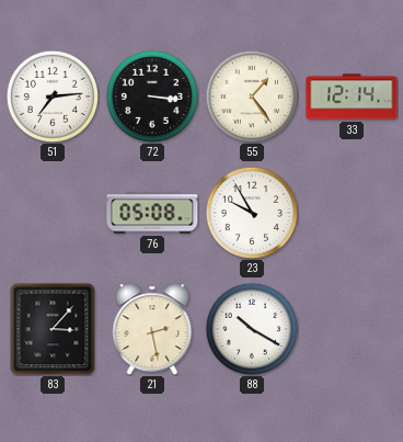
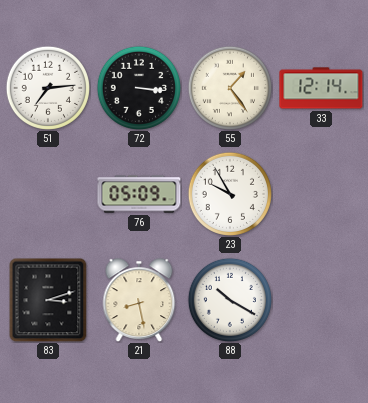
76: 05:08 -> 05:09
83: 3:07 -> 3:12
21: 2:28 -> 8:28
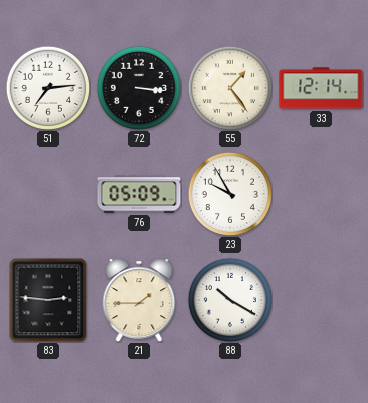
83: 3:12 -> 2:46
21: 8:28 -> 1:45
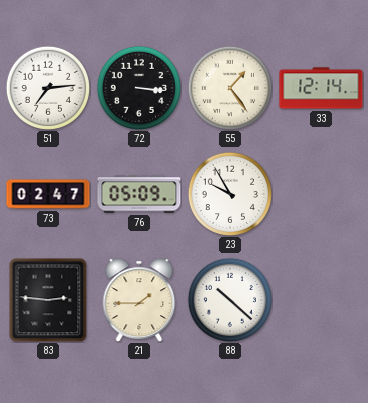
73: none -> 02:47
88: 10:20 -> 10:22
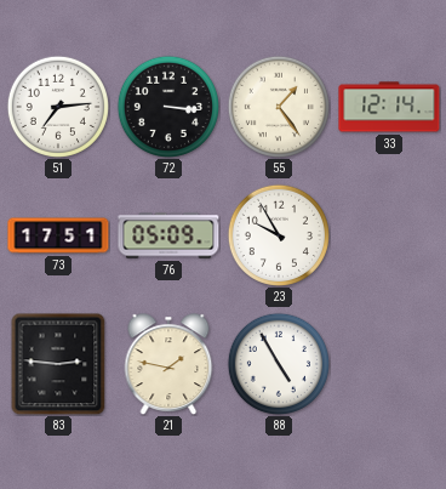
73: 02:47 -> 17:51
21: 1:45 -> 1:47
88: 10:22 -> 4:55
